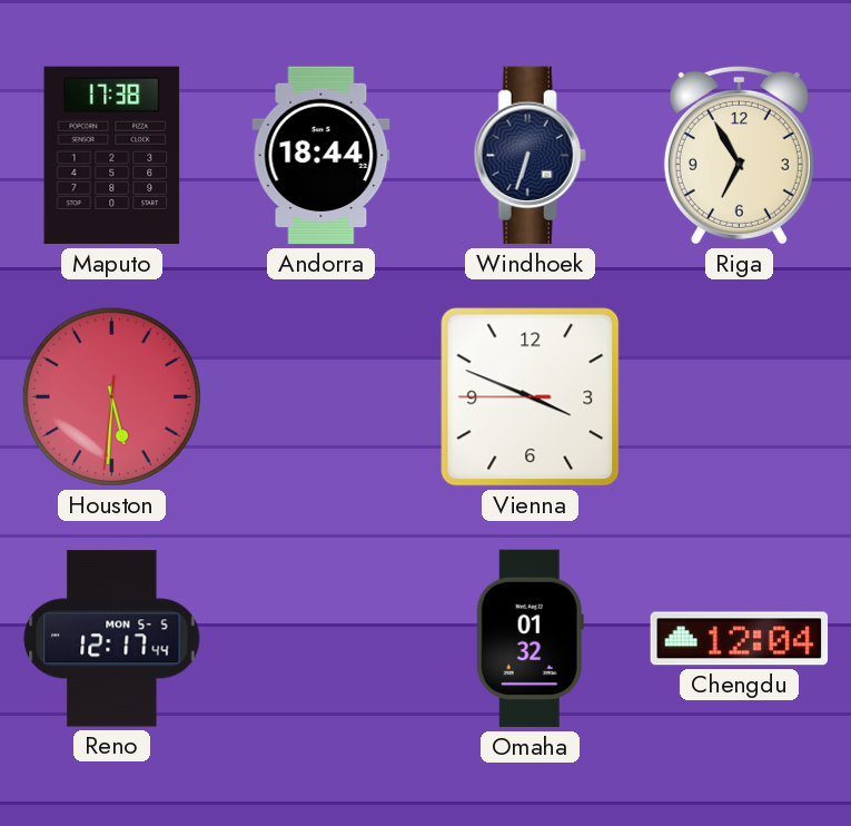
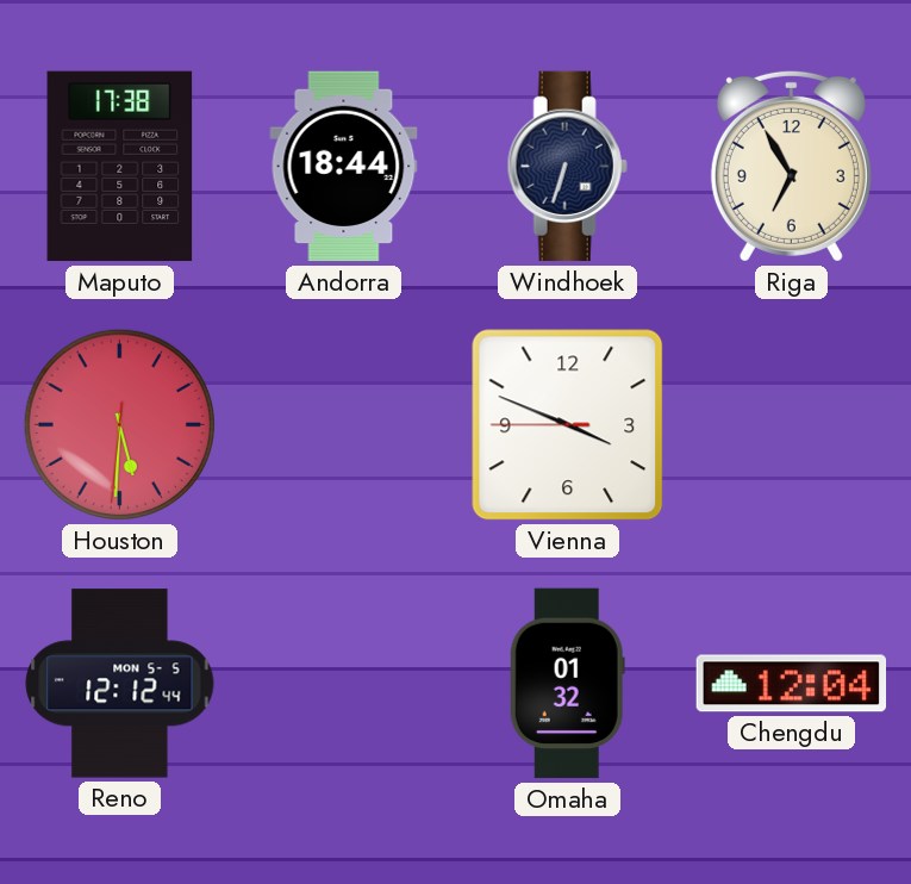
Reno: 12:17 -> 12:12
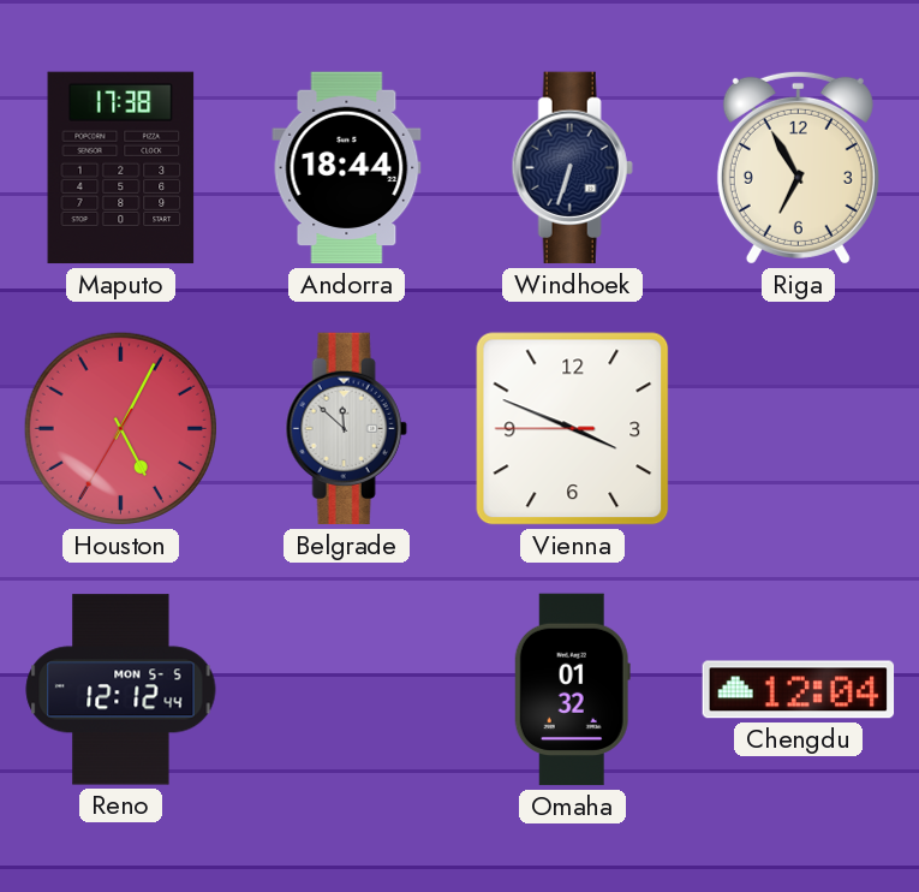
Houston: 5:30 -> 5:04
Belgrade: none -> 11:52
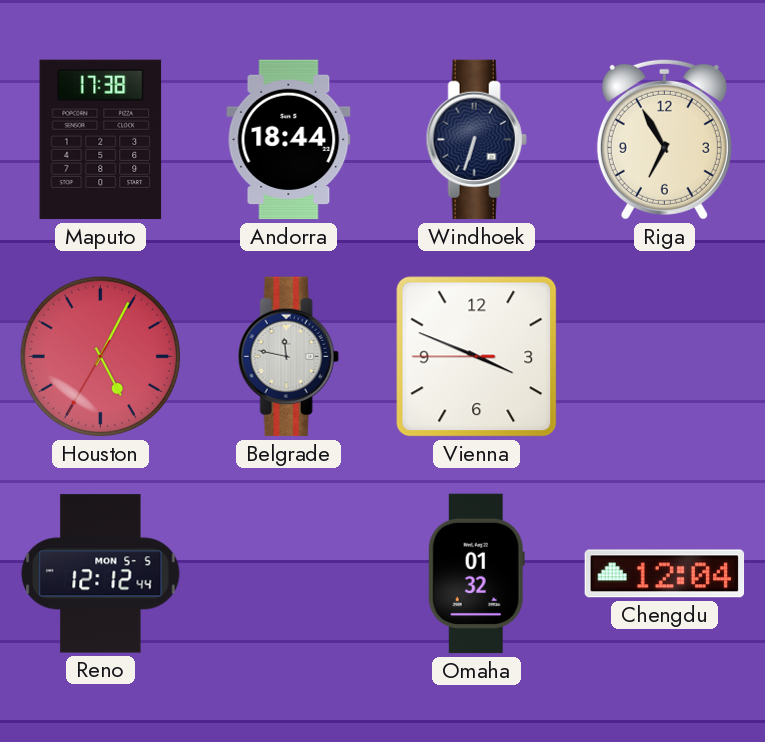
Belgrade: 11:52 -> 11:47
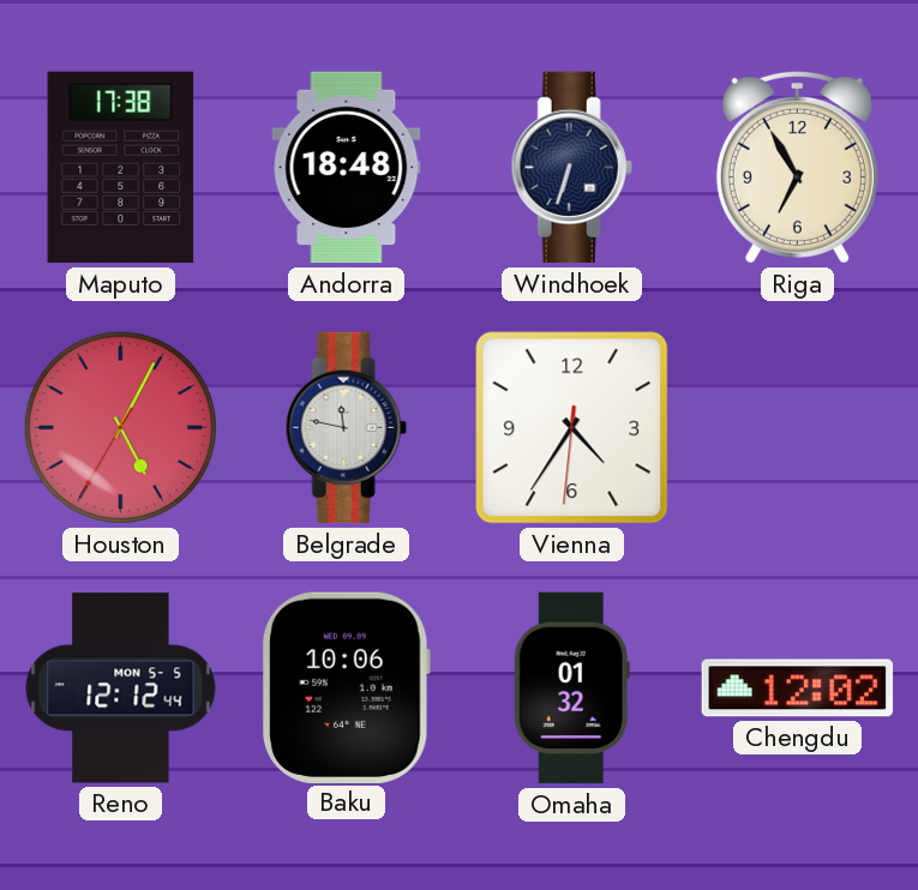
Andorra: 18:44 -> 18:48
Vienna: 3:48 -> 4:35
Baku: none -> 10:06
Chengdu: 12:04 -> 12:02
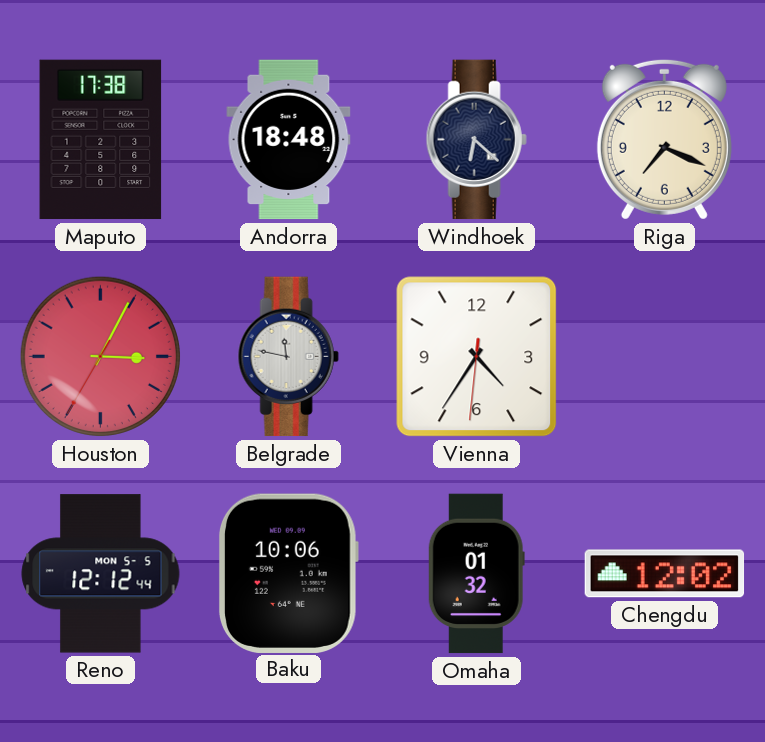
Windhoek: 6:33 -> 6:22
Riga: 6:55 -> 7:19
Houston: 5:04 -> 3:04
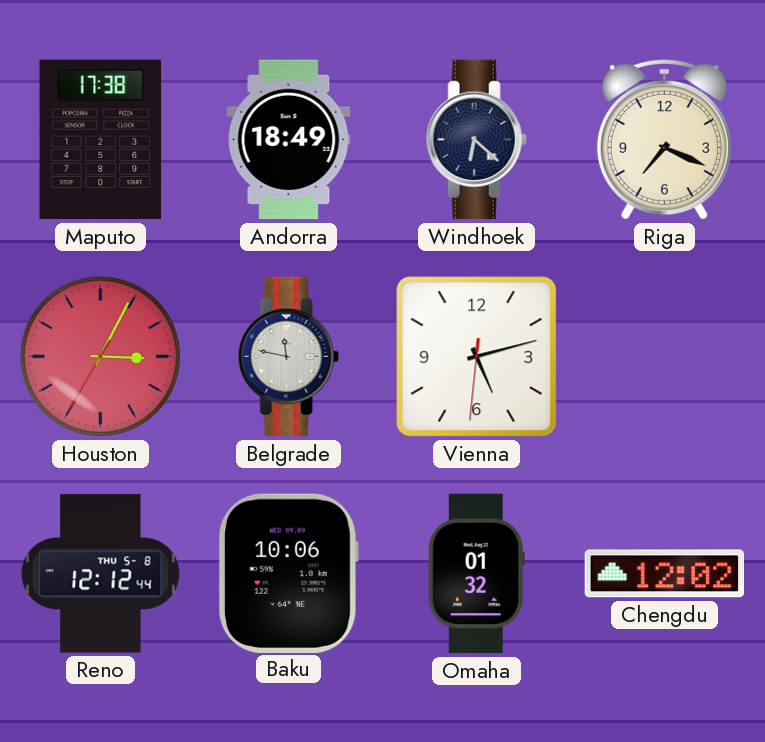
Andorra: 18:48 -> 18:49
Vienna: 4:35 -> 5:12
Reno date: MON 5-5 -> THU 5-8
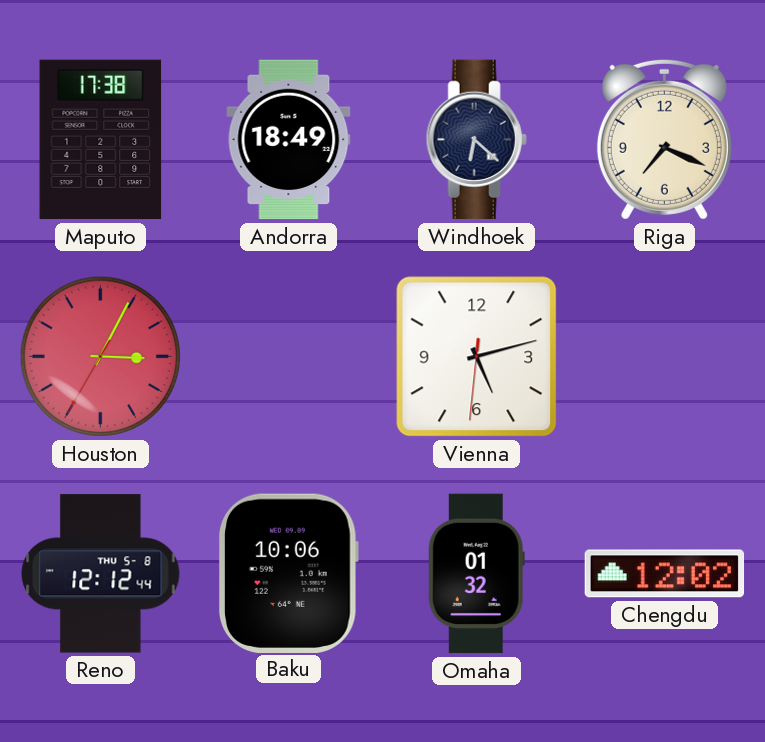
Belgrade: 11:47 -> none
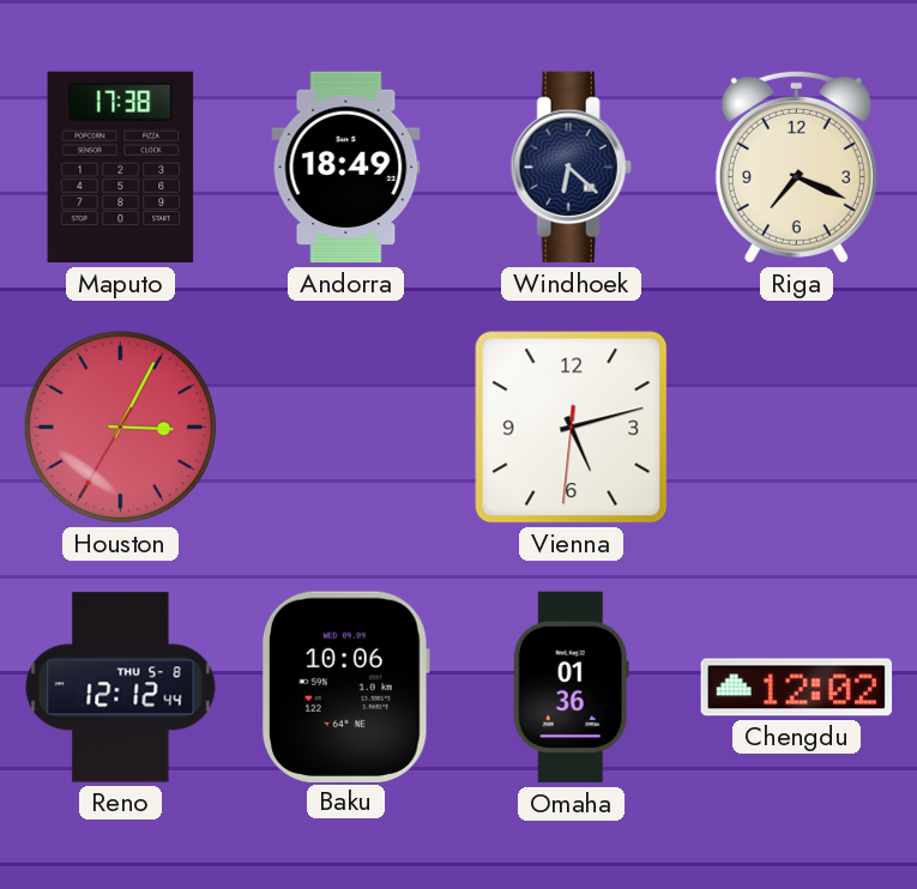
Omaha: 01:32 -> 01:36
